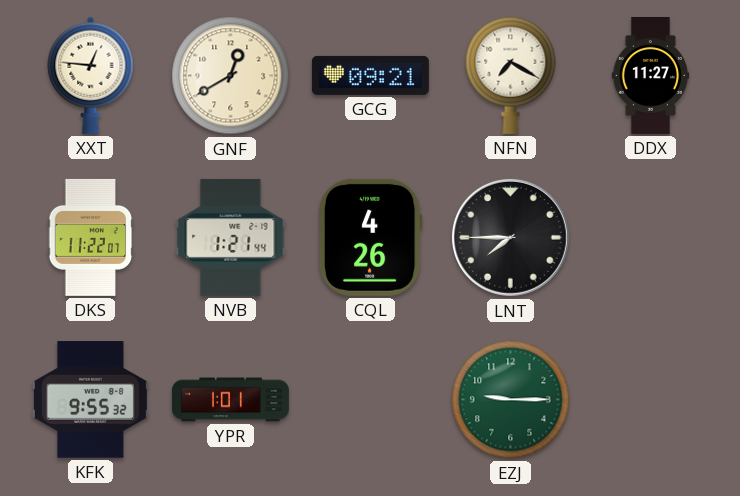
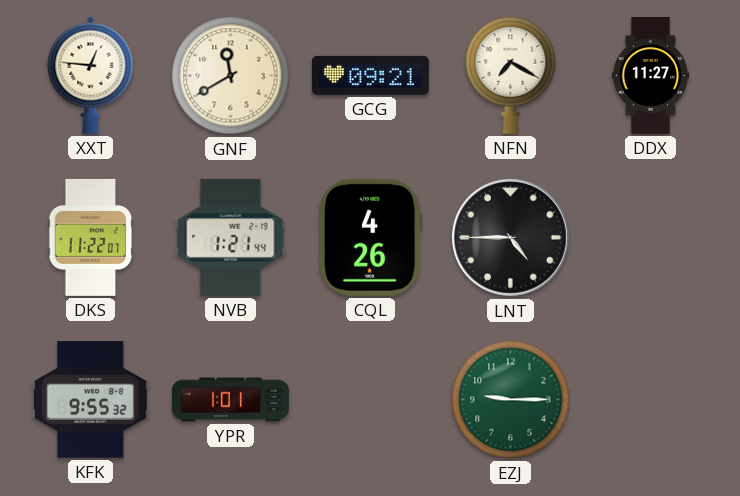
GNF: 12:40 -> 11:40
LNT: 7:45 -> 4:45
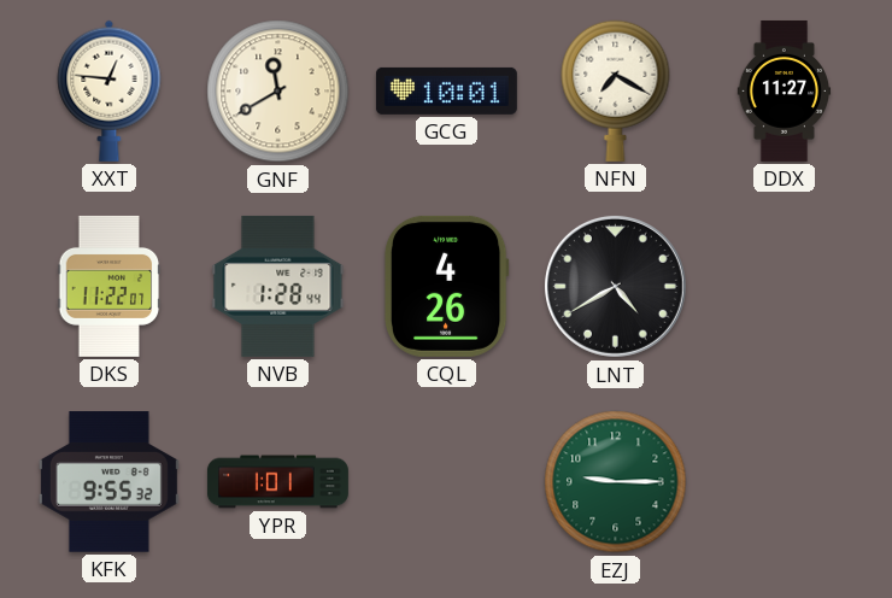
GCG: 09:21 -> 10:01
NVB: 1:21 -> 1:28
LNT: 4:45 -> 4:40
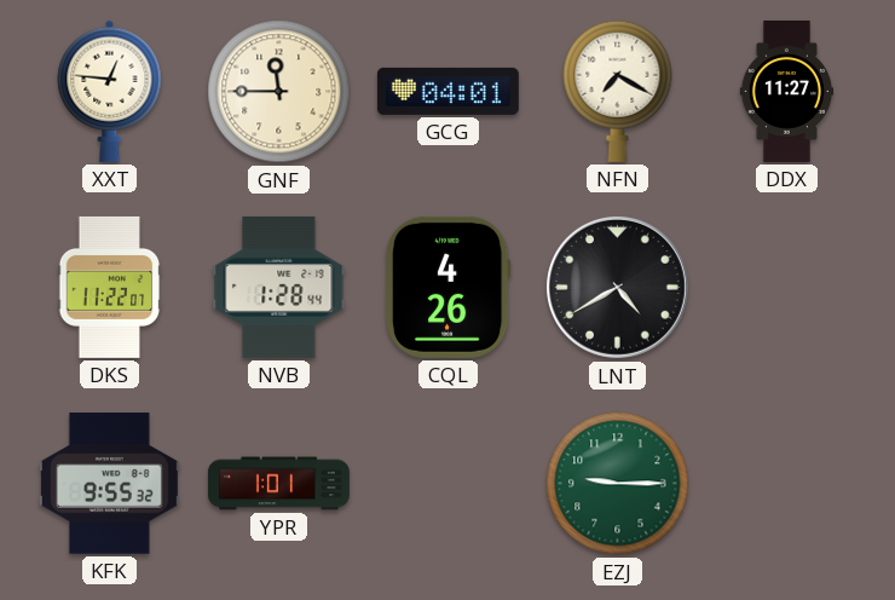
GNF: 11:40 -> 11:45
GCG: 10:01 -> 04:01
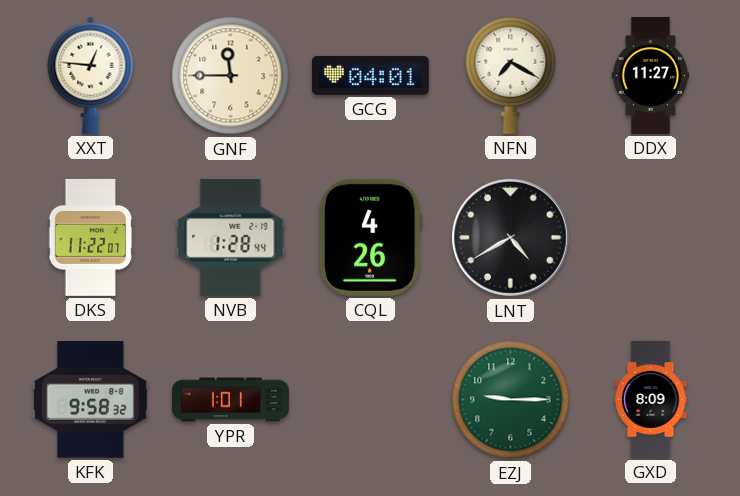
KFK: 9:55 -> 9:58
GXD: none -> 8:09
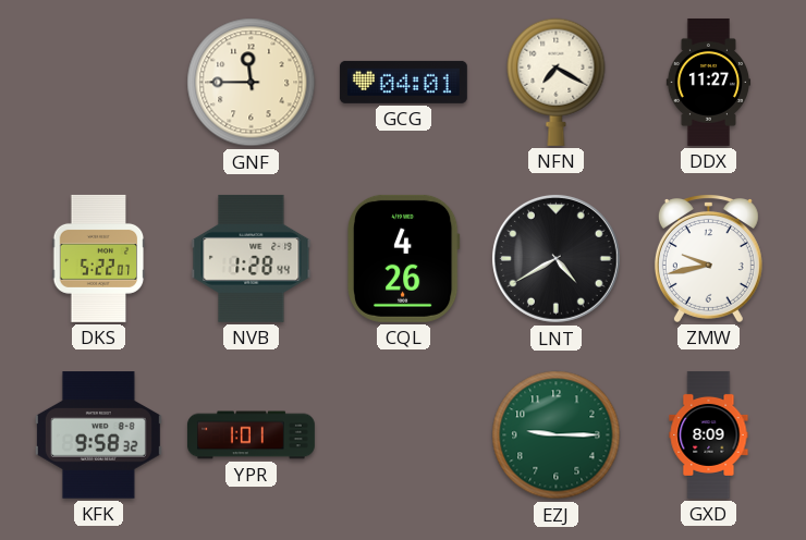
XXT: 12:46 -> none
DKS: 11:22 -> 5:22
ZMW: none -> 9:43
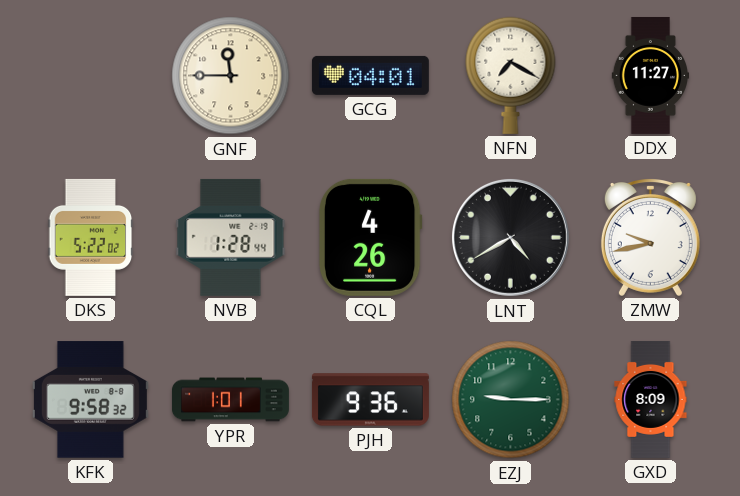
DKS: 5:22:07 -> 5:22:02
PJH: none -> 9:36
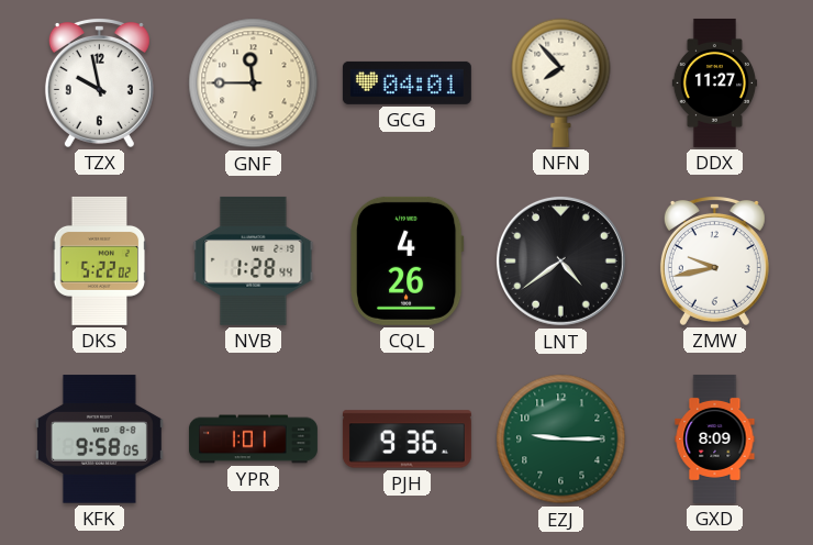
TZX: none -> 9:58
NFN: 7:20 -> 7:53
LNT: 4:40 -> 4:39
KFK: 9:58:32 -> 9:58:05
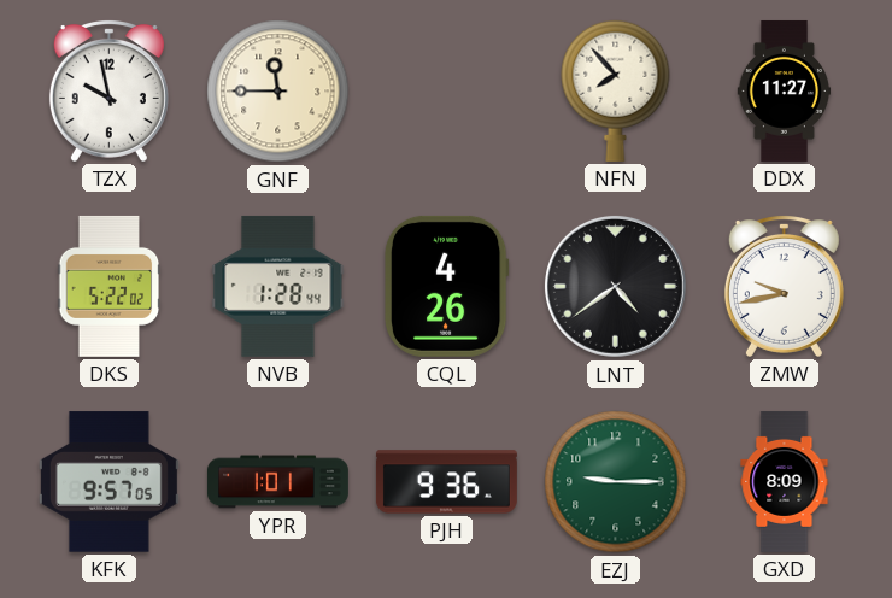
GCG: 04:01 -> none
KFK: 9:58 -> 9:57
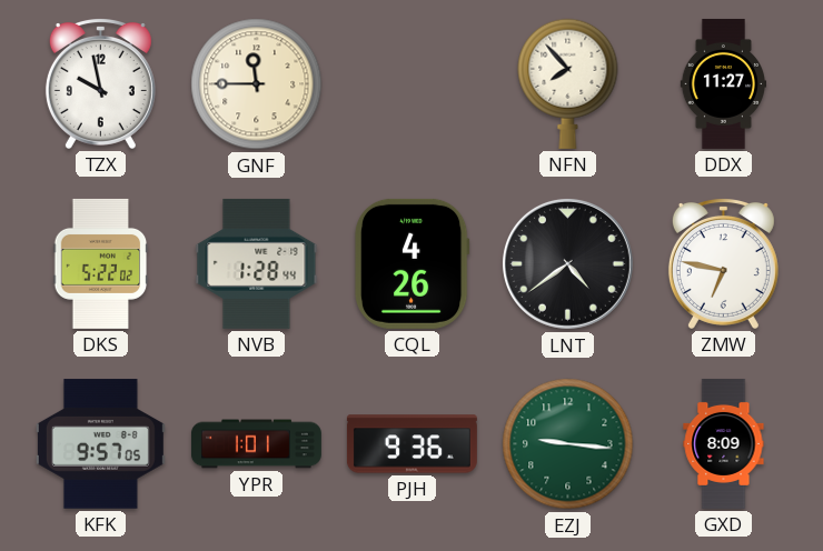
ZMW: 9:43 -> 6:47
EZJ: 9:15 -> 9:16
